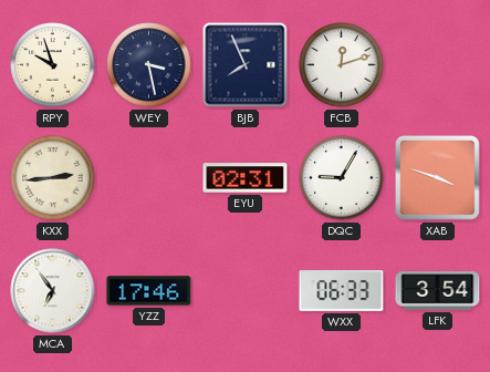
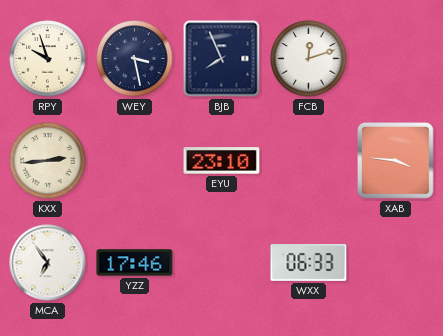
EYU: 02:31 -> 23:10
DQC: 9:05 -> none
XAB: 3:48 -> 3:46
LFK: 3:54 -> none
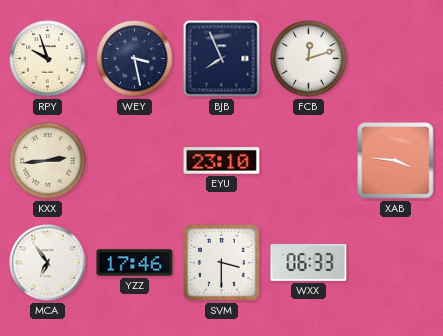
SVM: none -> 3:30
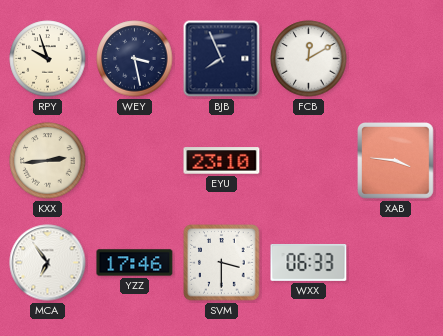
FCB: 12:12 -> 12:10
